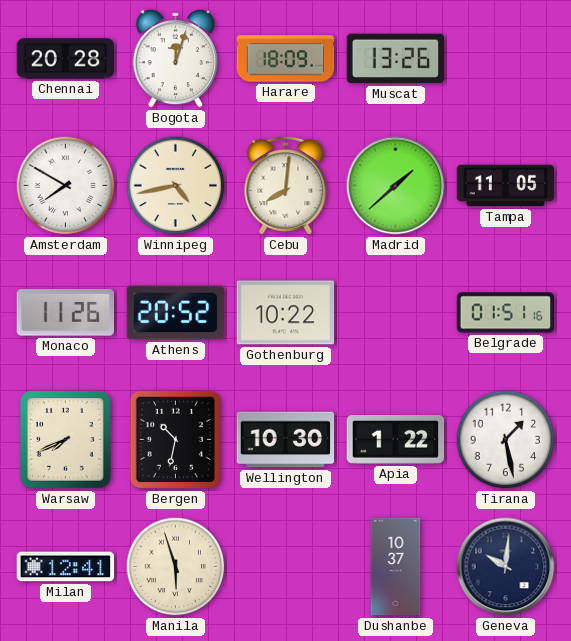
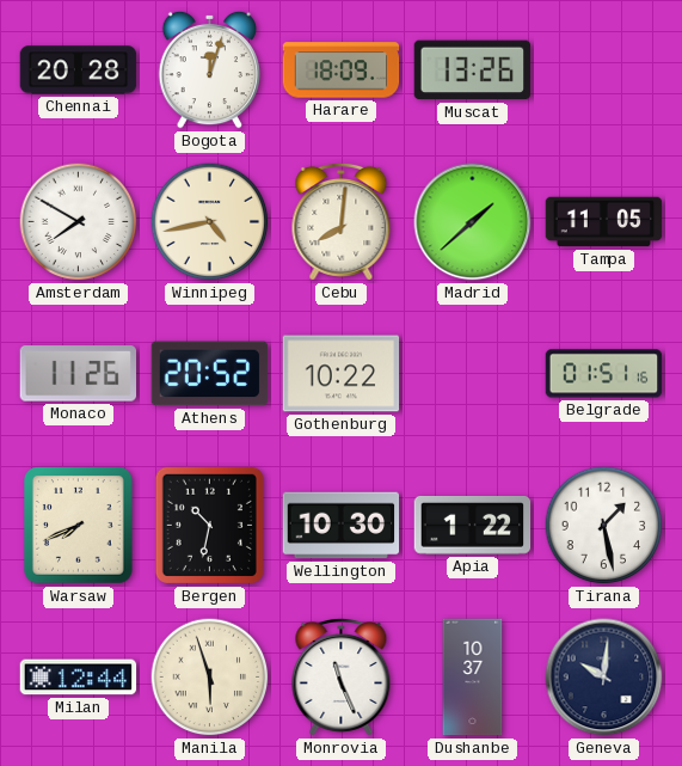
Milan: 12:41 -> 12:44
Monrovia: none -> 11:26
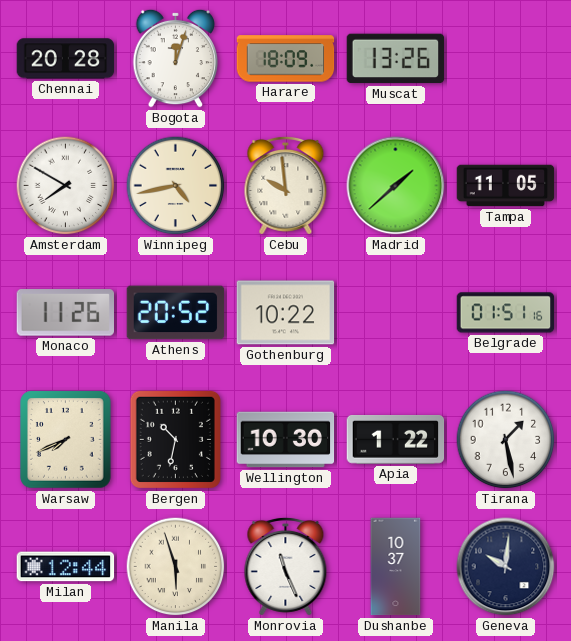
Cebu: 8:01 -> 9:59
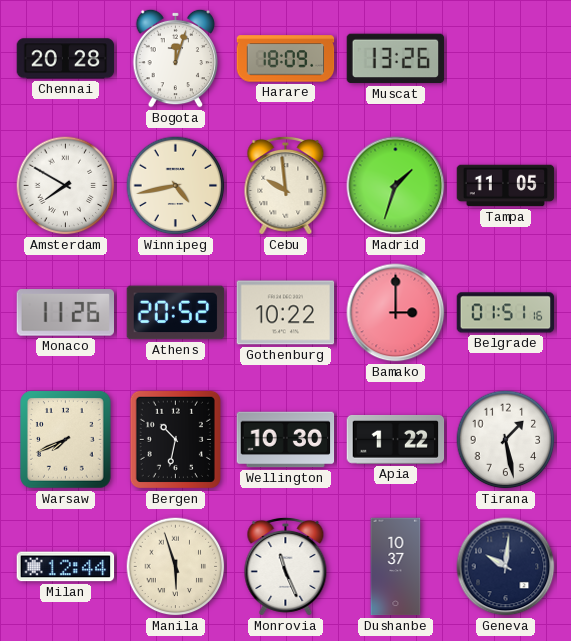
Madrid: 1:38 -> 1:33
Bamako: none -> 3:00
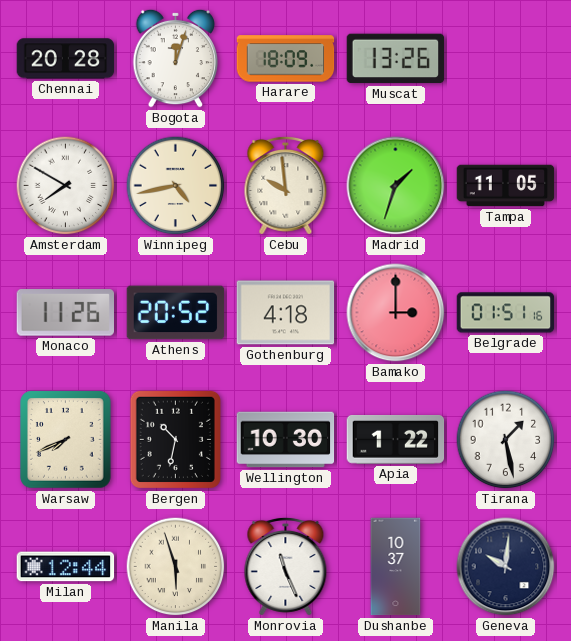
Gothenburg: 10:22 -> 4:18
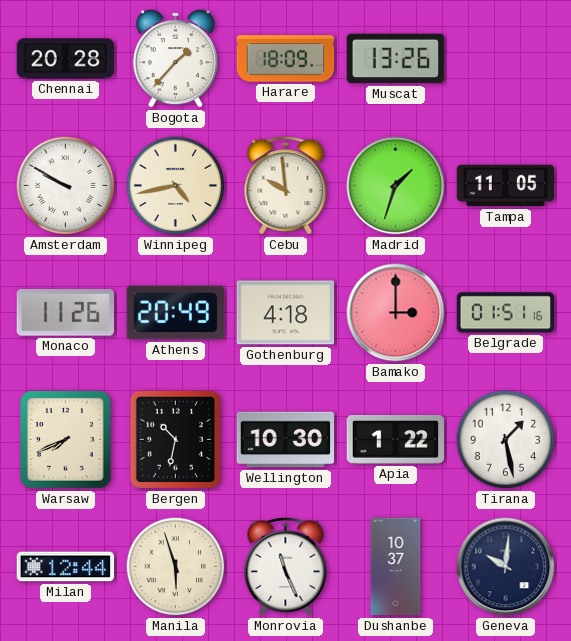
Bogota: 12:03 -> 1:37
Amsterdam: 7:50 -> 9:50
Athens: 20:52 -> 20:49
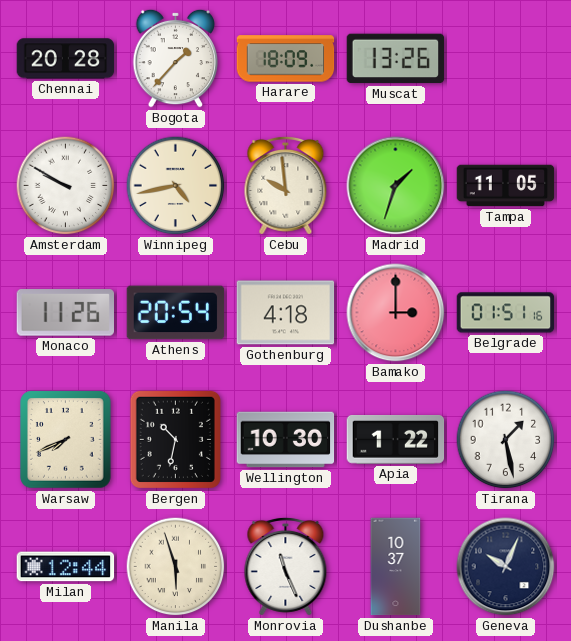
Athens: 20:49 -> 20:54
Geneva: 10:01 -> 10:04
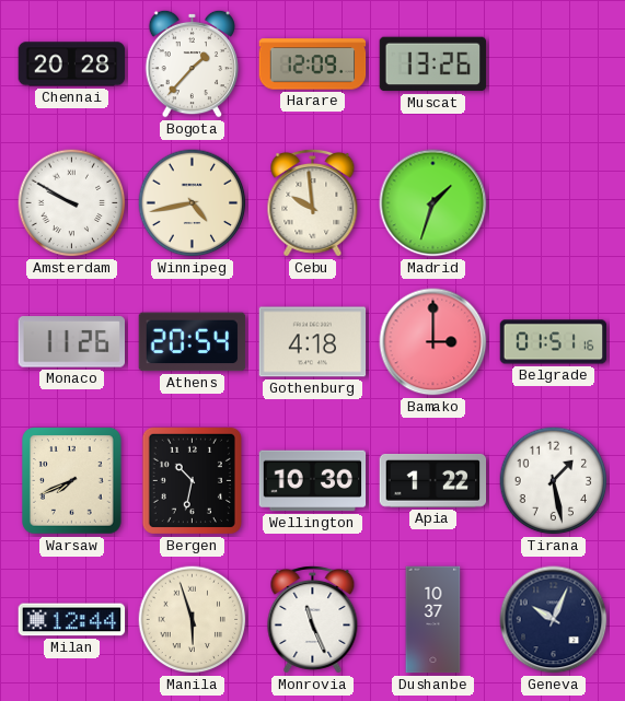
Harare: 18:09 -> 12:09
Tampa: 11:05 -> none
